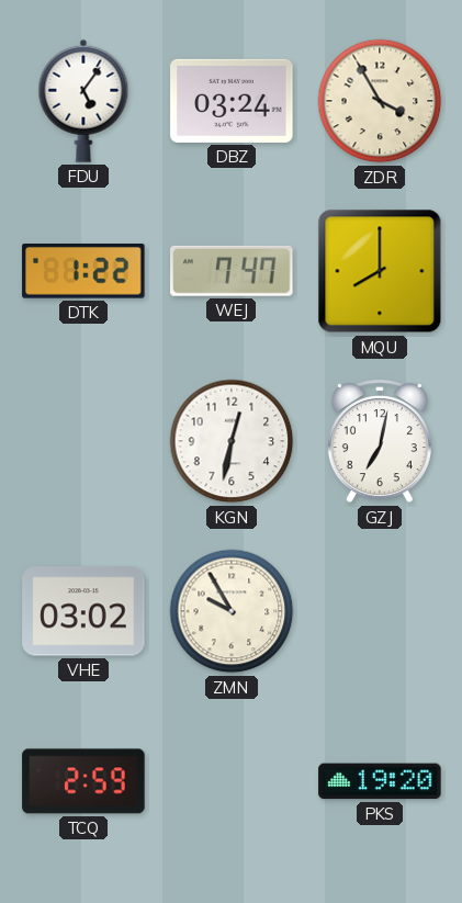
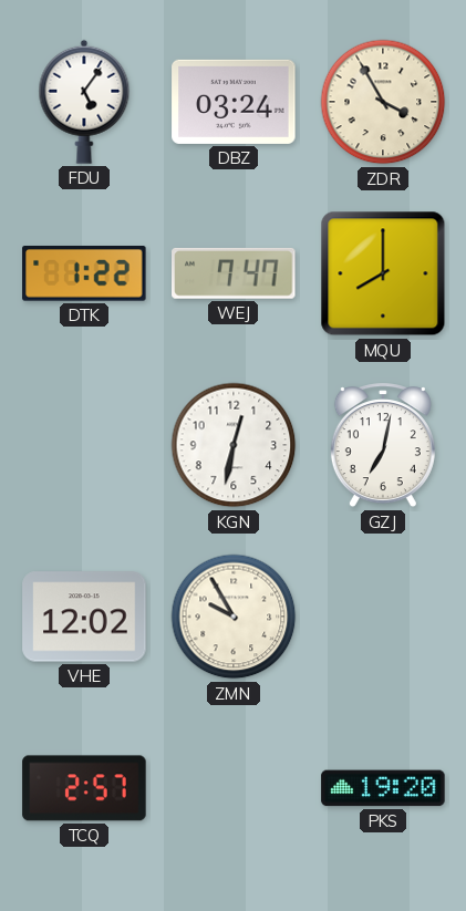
VHE: 03:02 -> 12:02
TCQ: 2:59 -> 2:57
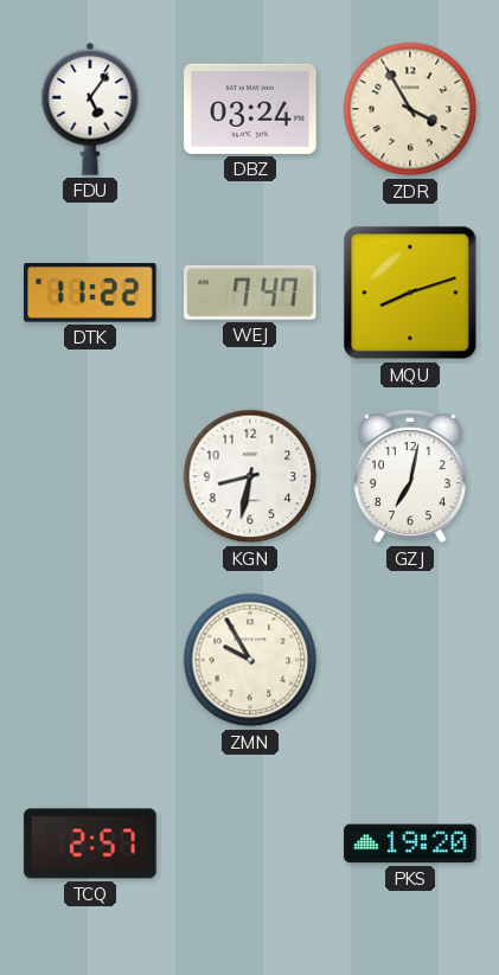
DTK: 1:22 -> 11:22
MQU: 8:00 -> 8:12
KGN: 12:32 -> 8:32
VHE: 12:02 -> none
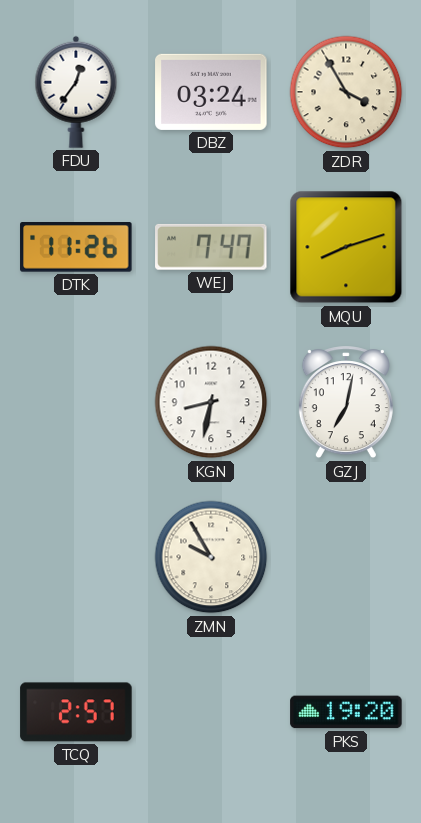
FDU: 5:06 -> 12:36
DTK: 11:22 -> 11:26
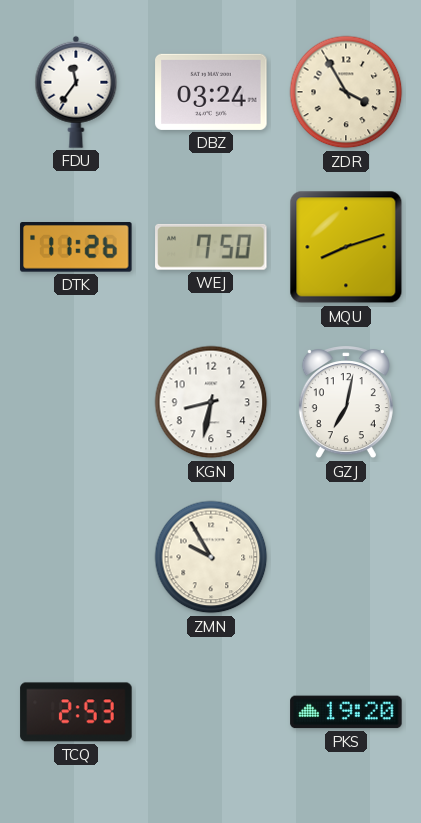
FDU: 12:36 -> 11:36
WEJ: 7:47 -> 7:50
TCQ: 2:57 -> 2:53
